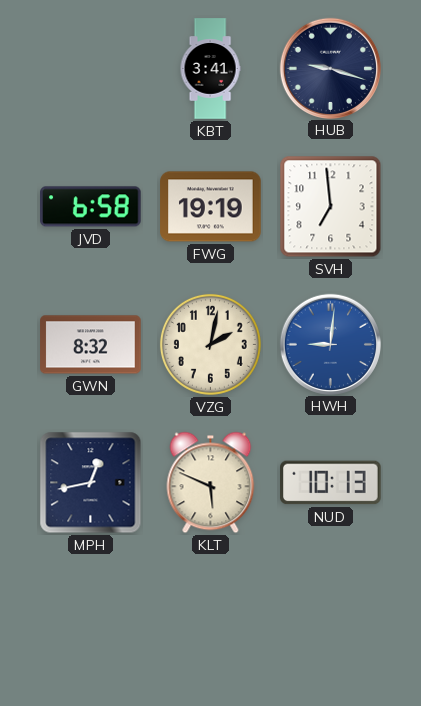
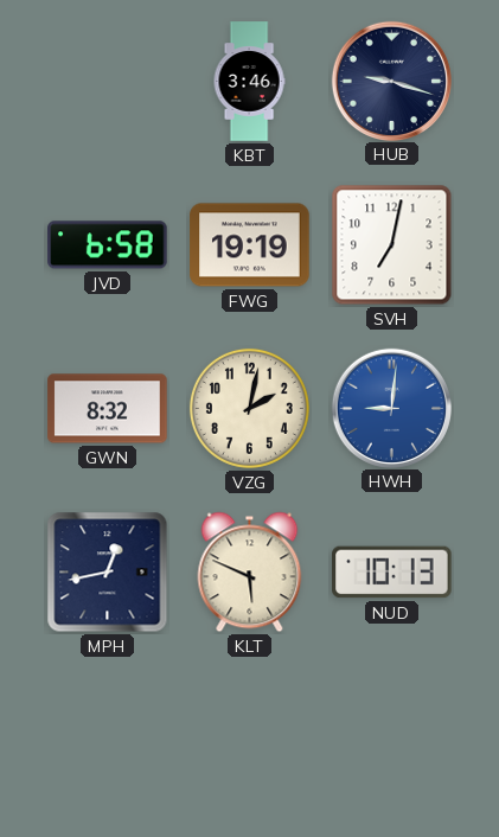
KBT: 3:41 -> 3:46
SVH: 6:59 -> 7:02
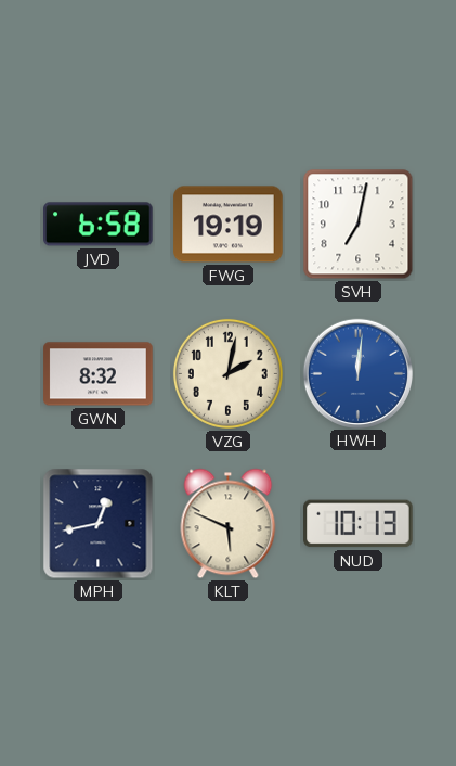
KBT: 3:46 -> none
HUB: 9:18 -> none
HWH: 9:01 -> 12:01
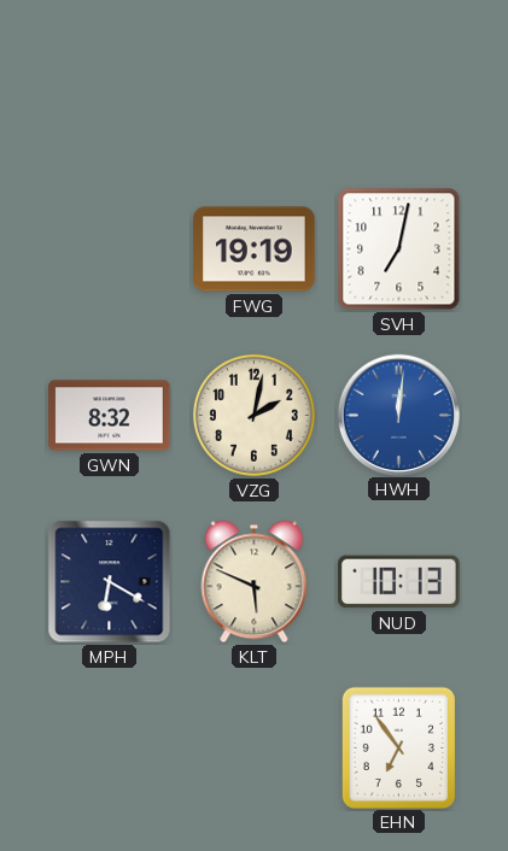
JVD: 6:58 -> none
MPH: 12:43 -> 6:20
EHN: none -> 6:54
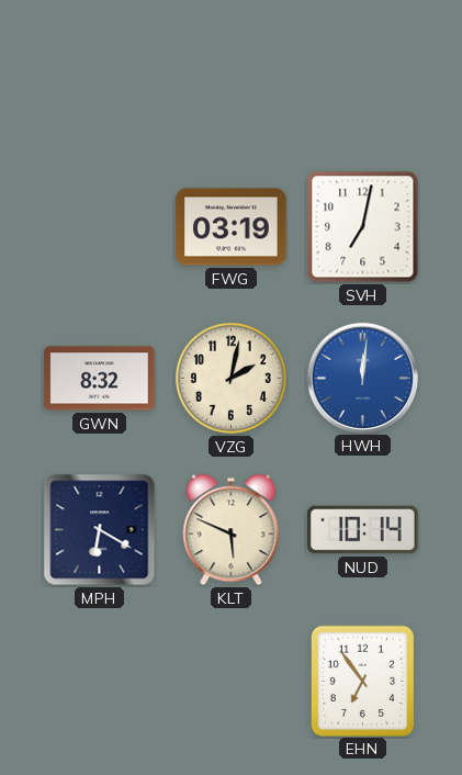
FWG: 19:19 -> 03:19
NUD: 10:13 -> 10:14
